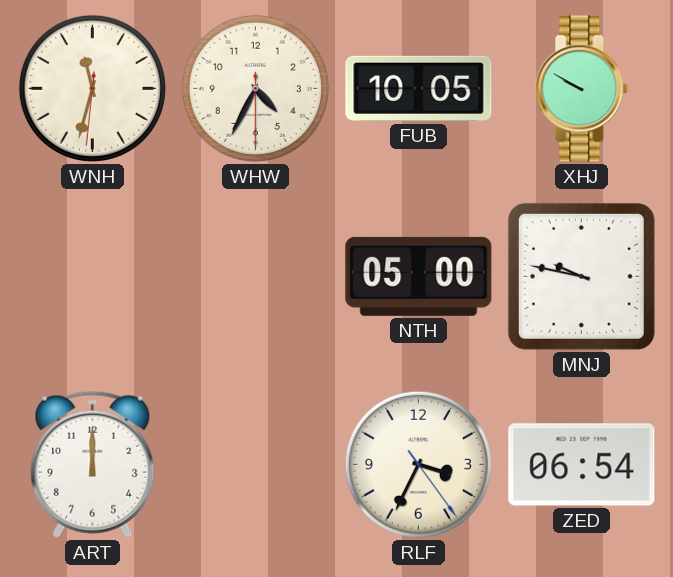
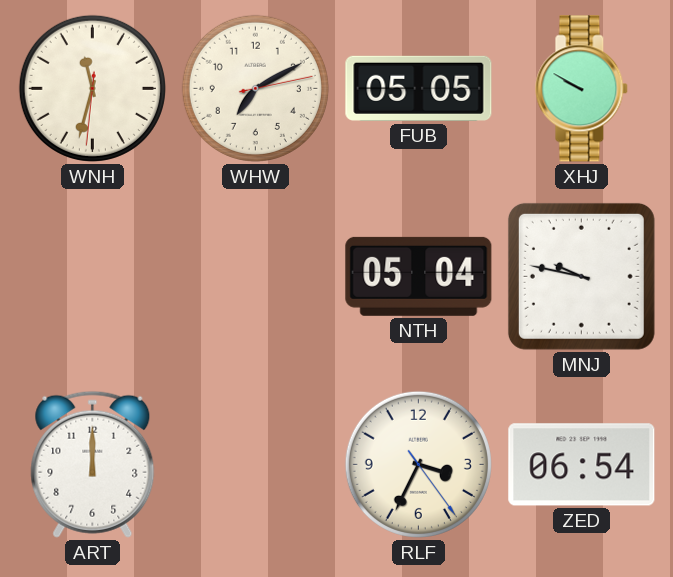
WHW: 4:34 -> 7:10
FUB: 10:05 -> 05:05
NTH: 05:00 -> 05:04
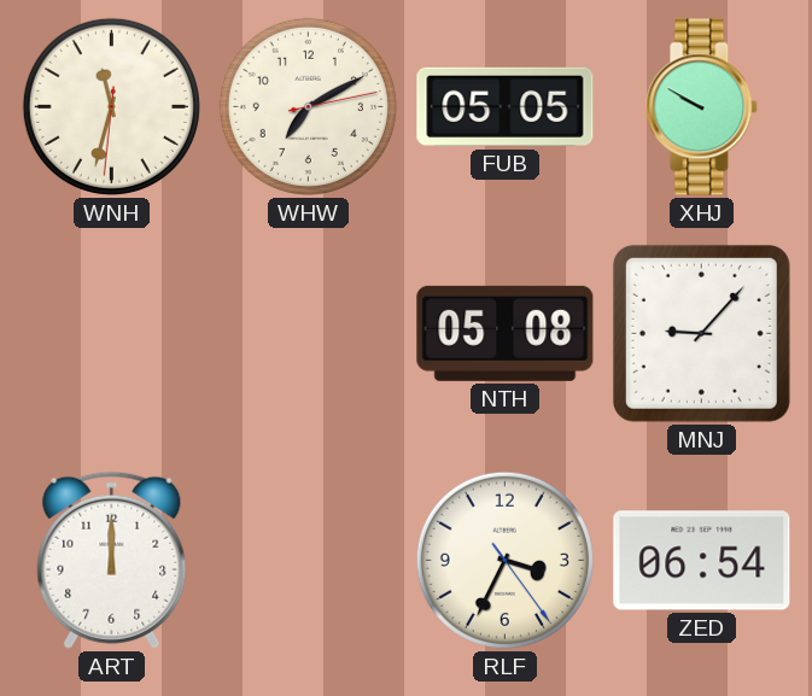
NTH: 05:04 -> 05:08
MNJ: 9:47 -> 9:07
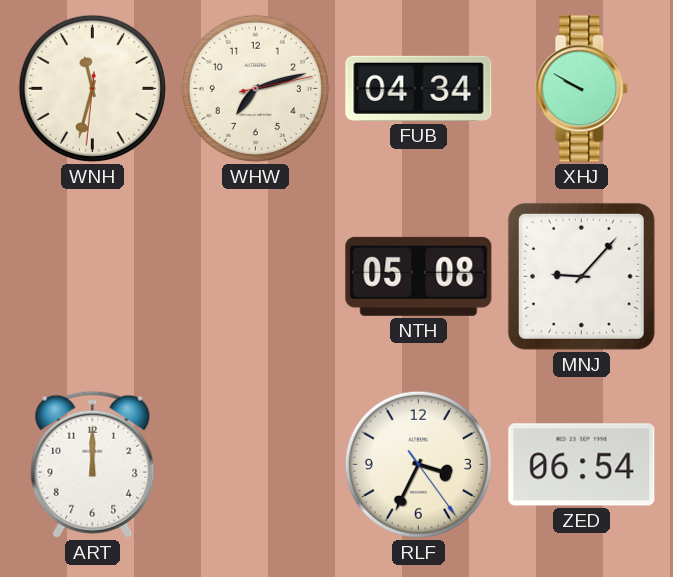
WHW: 7:10 -> 7:12
FUB: 05:05 -> 04:34
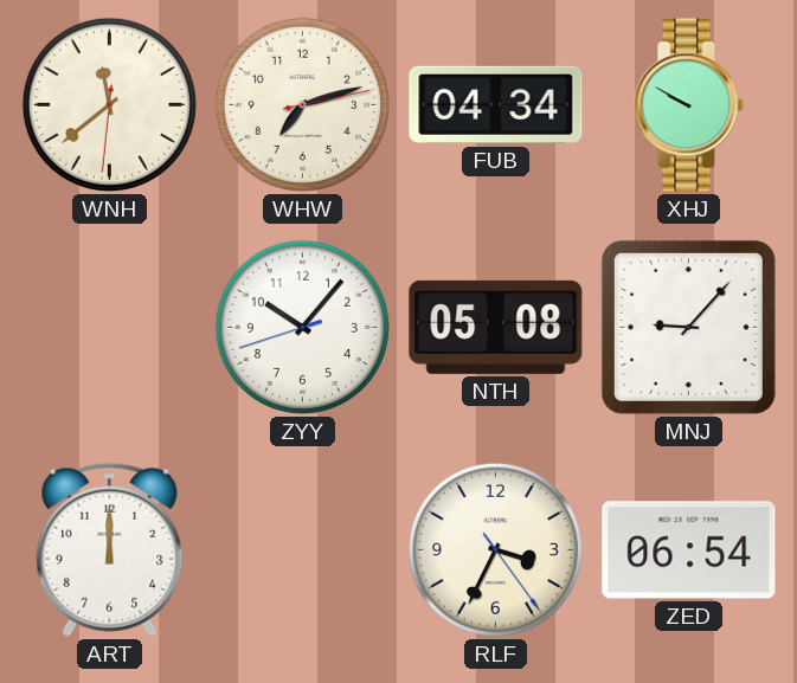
WNH: 11:32 -> 11:38
ZYY: none -> 10:06
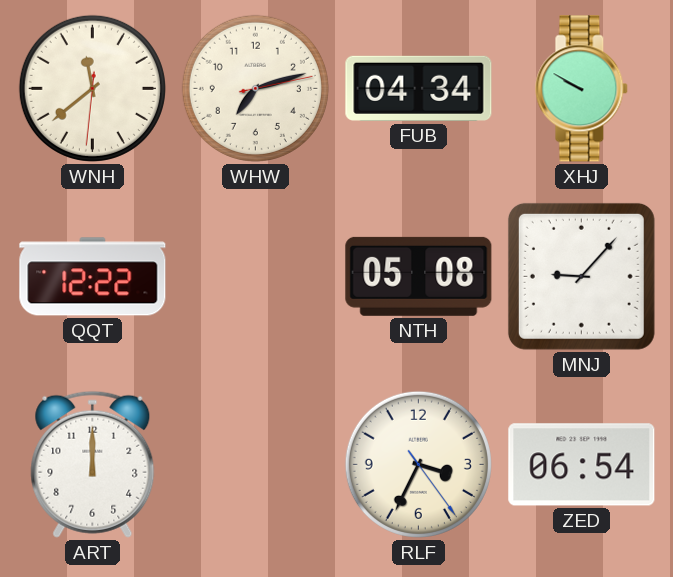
QQT: none -> 12:22
ZYY: 10:06 -> none
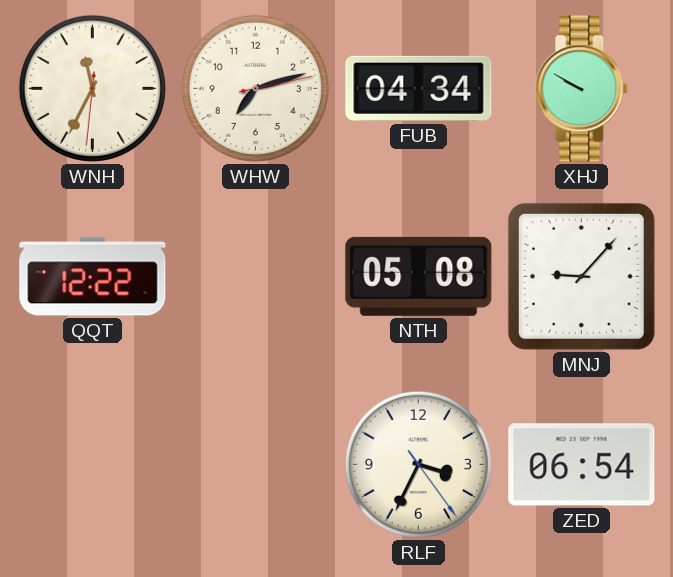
WNH: 11:38 -> 11:34
ART: 12:00 -> none
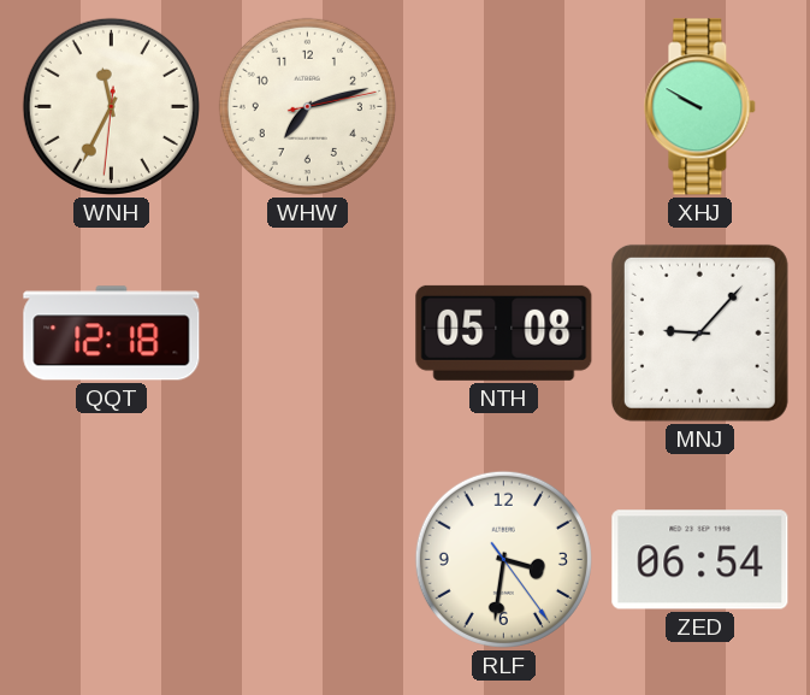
FUB: 04:34 -> none
QQT: 12:22 -> 12:18
RLF: 3:34 -> 3:31
